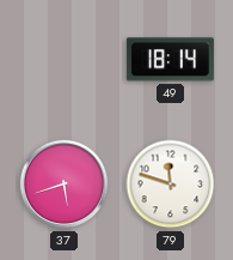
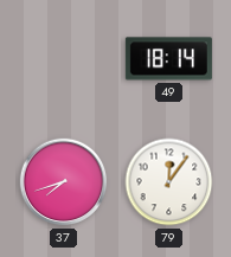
37: 5:42 -> 7:42
79: 11:48 -> 12:06
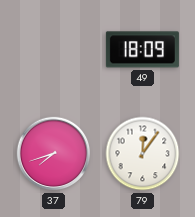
49: 18:14 -> 18:09
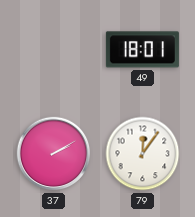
49: 18:09 -> 18:01
37: 7:42 -> 2:10
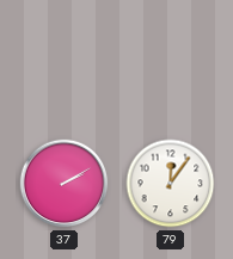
49: 18:01 -> none
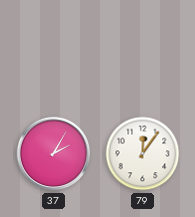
37: 2:10 -> 2:05
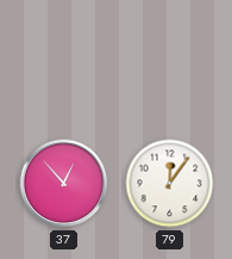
37: 2:05 -> 12:53
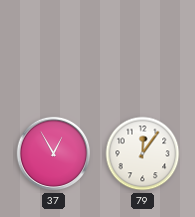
37: 12:53 -> 12:55
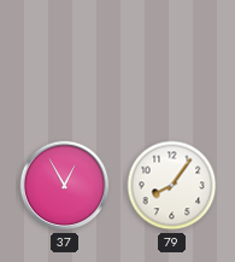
79: 12:06 -> 8:06
